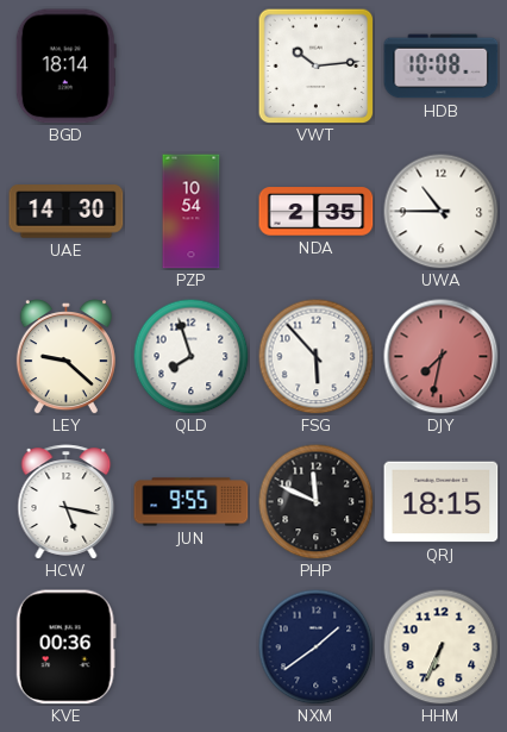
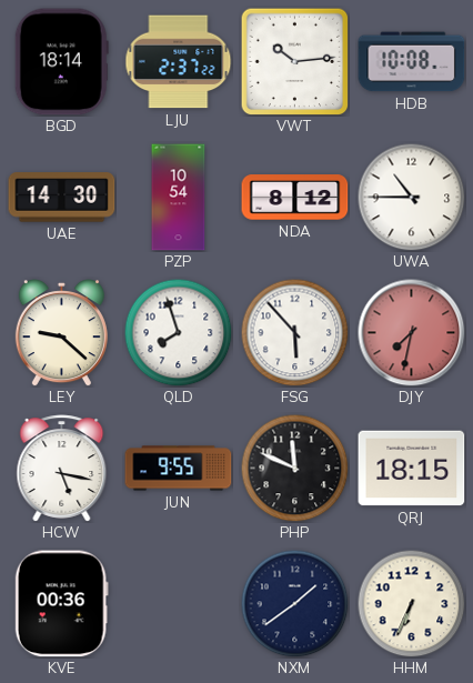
LJU: none -> 2:37
NDA: 2:35 -> 8:12
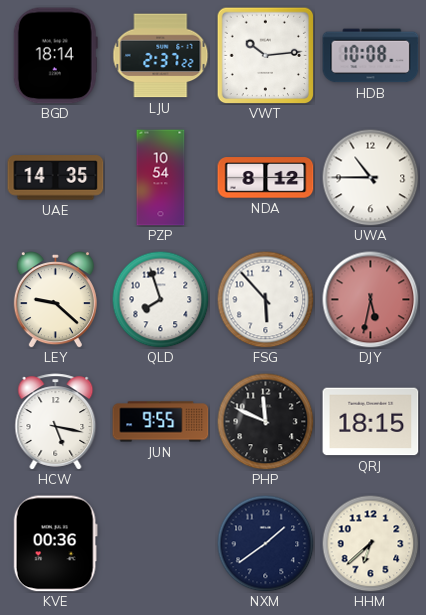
UAE: 14:30 -> 14:35
DJY: 7:32 -> 5:32
HHM: 6:34 -> 6:38
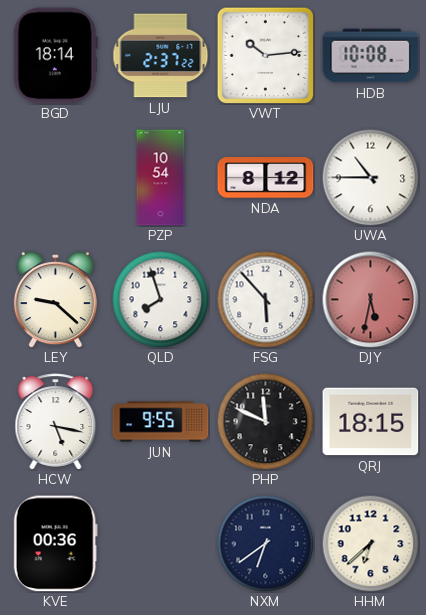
UAE: 14:35 -> none
NXM: 1:39 -> 6:39
